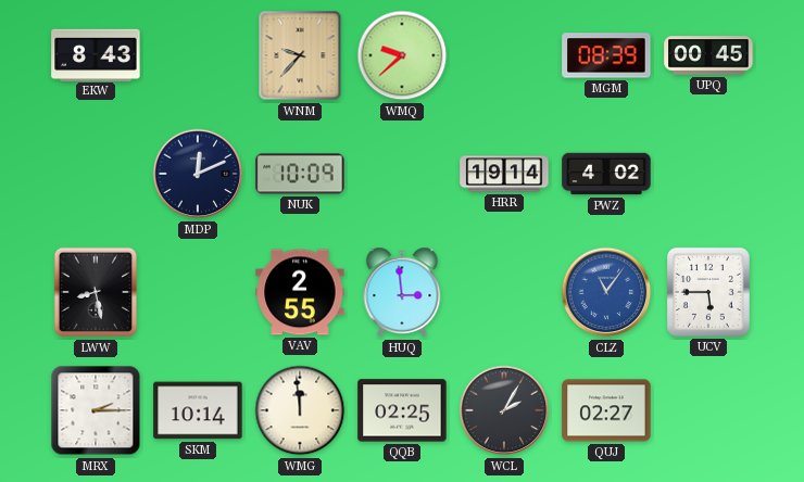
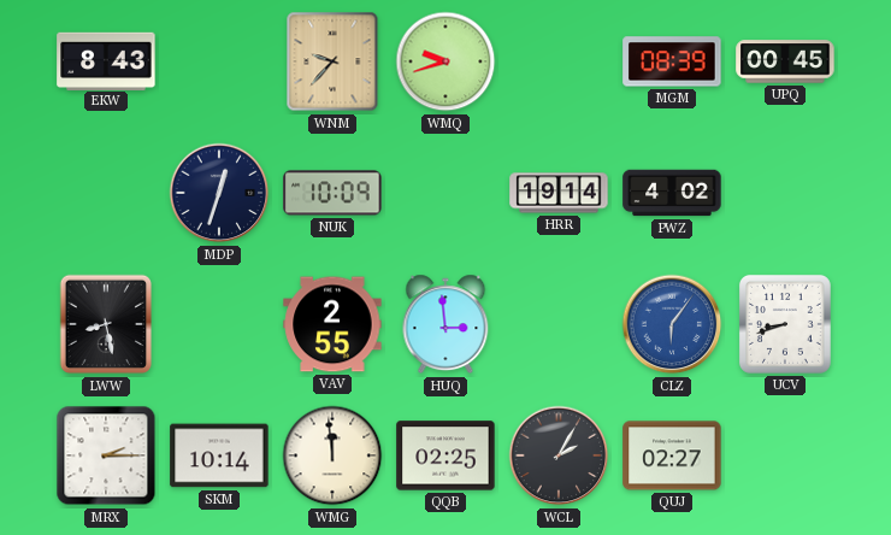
WMQ: 9:38 -> 9:42
MDP: 12:11 -> 12:33
CLZ: 11:06 -> 6:06
UCV: 5:45 -> 8:42
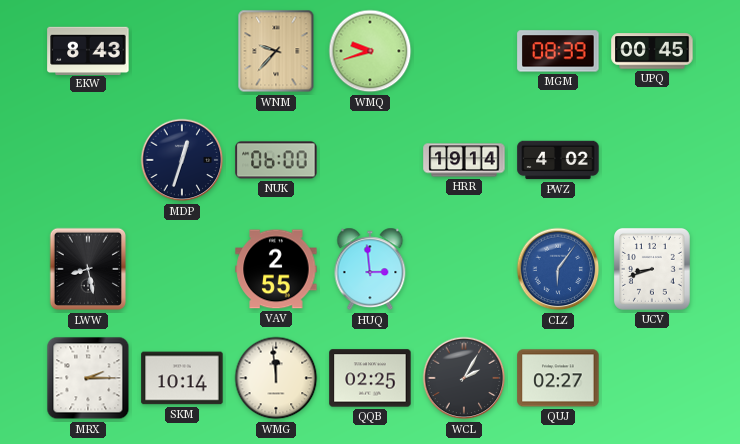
NUK: 10:09 -> 06:00
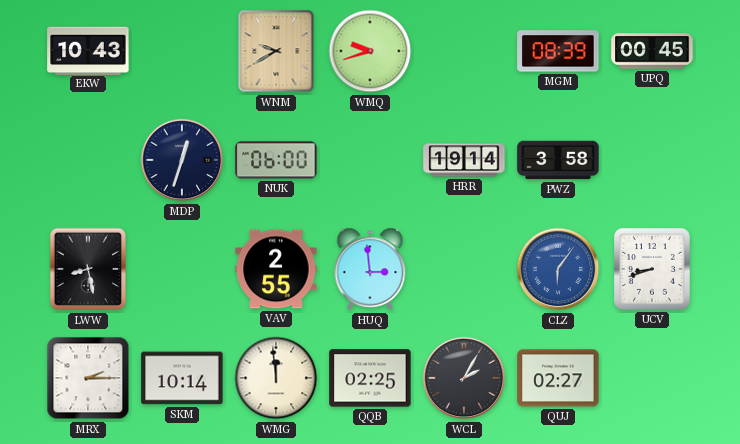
EKW: 8:43 -> 10:43
WNM: 9:37 -> 9:40
PWZ: 4:02 -> 3:58
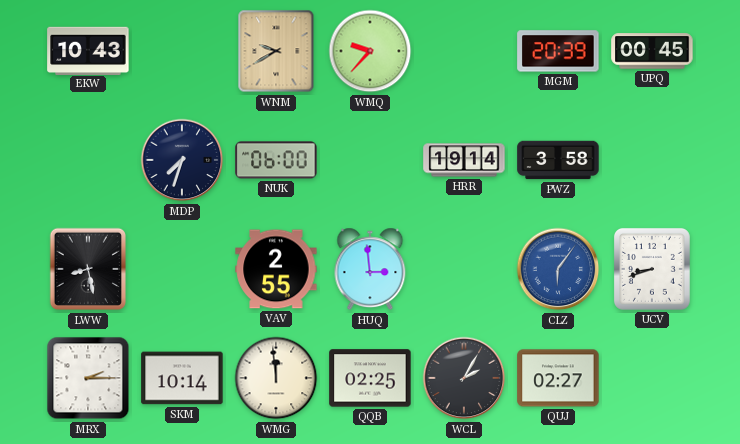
WMQ: 9:42 -> 9:37
MGM: 08:39 -> 20:39
MDP: 12:33 -> 7:33
